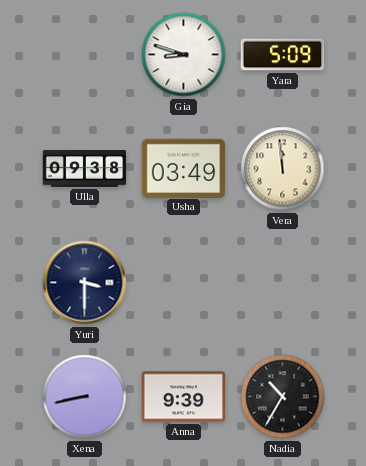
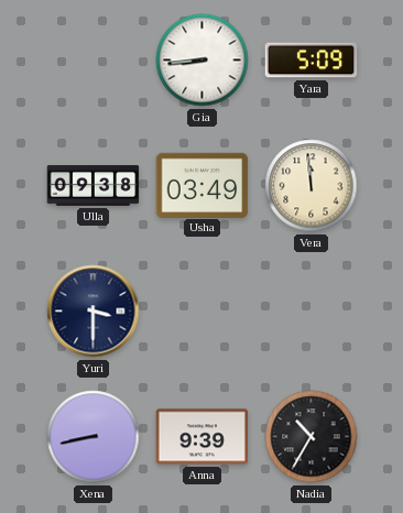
Gia: 8:48 -> 8:44
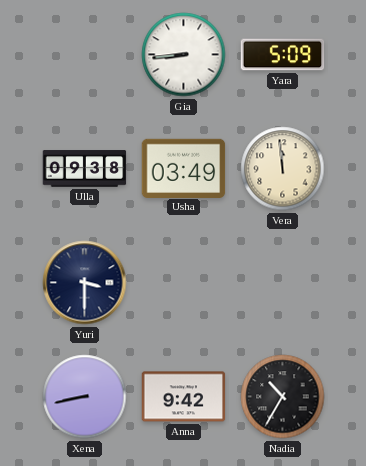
Anna: 9:39 -> 9:42
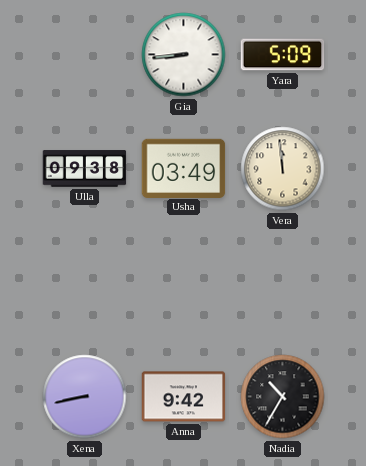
Yuri: 3:30 -> none
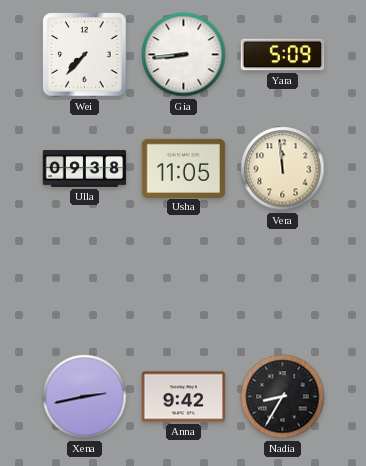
Wei: none -> 7:37
Usha: 03:49 -> 11:05
Xena: 8:43 -> 2:43
Nadia: 10:35 -> 8:35
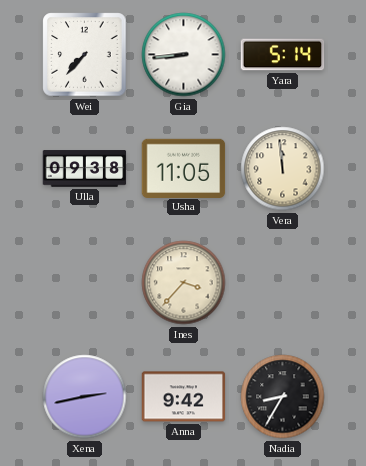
Yara: 5:09 -> 5:14
Ines: none -> 3:37
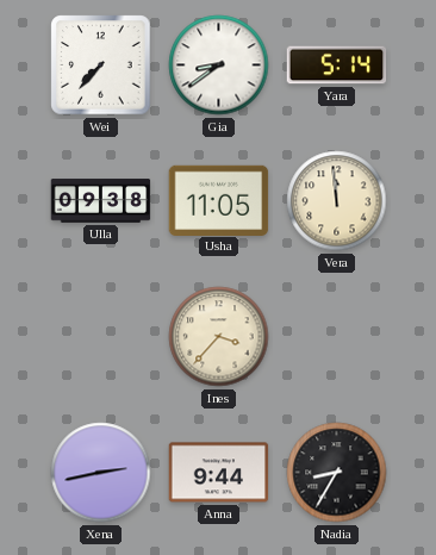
Gia: 8:44 -> 8:39
Anna: 9:42 -> 9:44
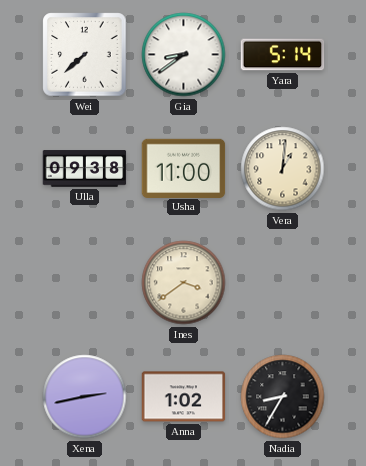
Wei: 7:37 -> 7:38
Usha: 11:05 -> 11:00
Vera: 11:59 -> 1:01
Ines: 3:37 -> 3:39
Anna: 9:44 -> 1:02
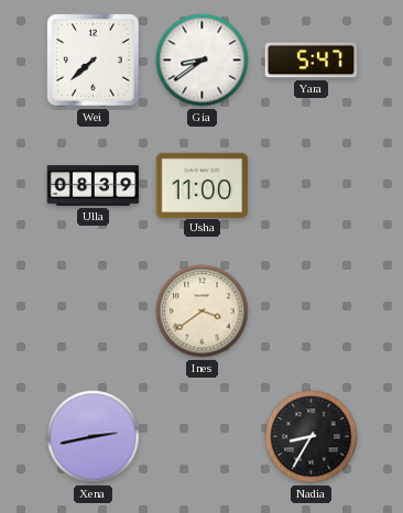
Yara: 5:14 -> 5:47
Ulla: 09:38 -> 08:39
Vera: 1:01 -> none
Anna: 1:02 -> none
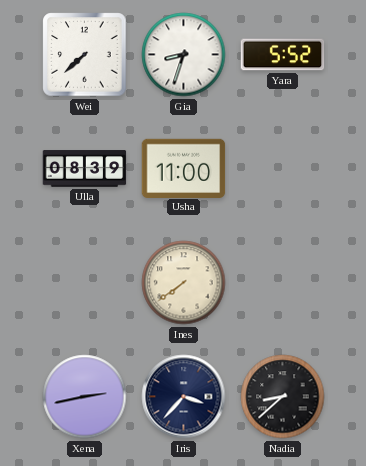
Gia: 8:39 -> 8:33
Yara: 5:47 -> 5:52
Ines: 3:39 -> 7:39
Iris: none -> 3:37
Nadia: 8:35 -> 8:38
